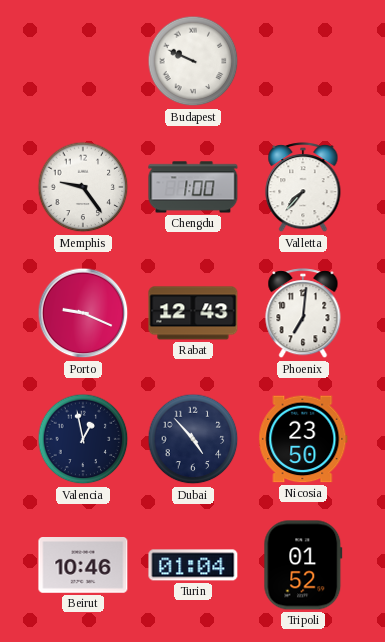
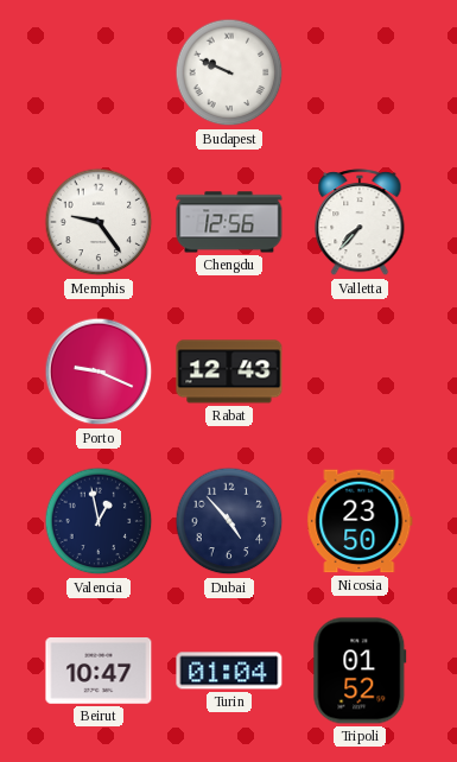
Chengdu: 1:00 -> 12:56
Phoenix: 7:01 -> none
Beirut: 10:46 -> 10:47
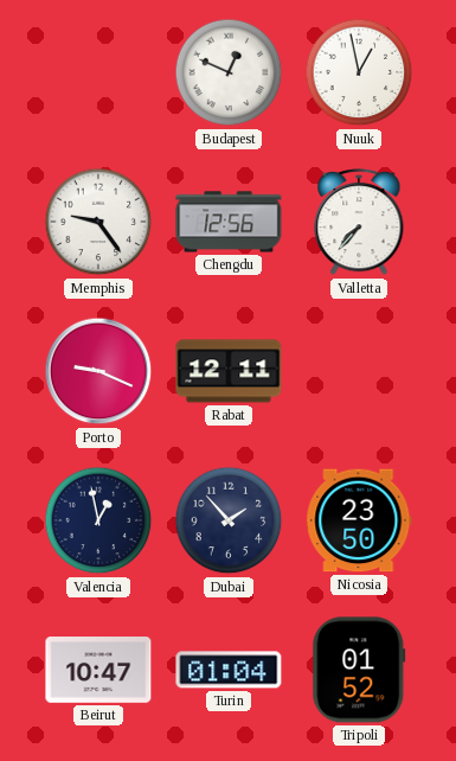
Budapest: 9:49 -> 12:49
Nuuk: none -> 12:58
Rabat: 12:43 -> 12:11
Dubai: 4:53 -> 1:53
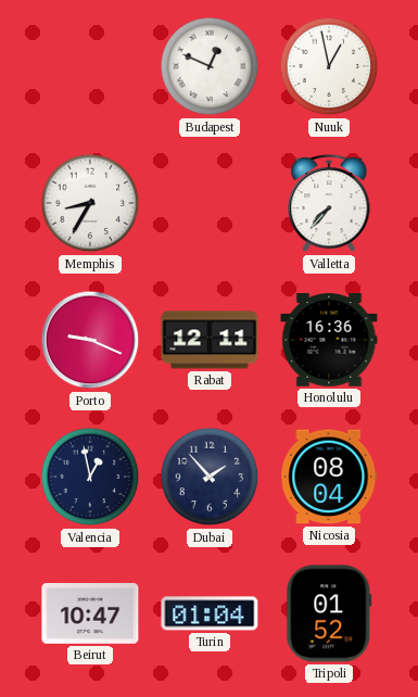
Memphis: 9:24 -> 8:35
Chengdu: 12:56 -> none
Honolulu: none -> 16:36
Nicosia: 23:50 -> 08:04
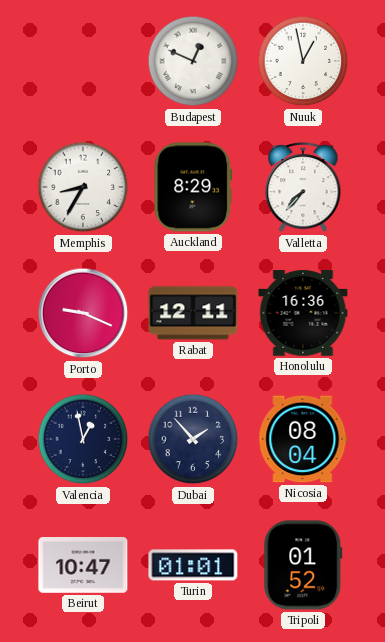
Auckland: none -> 8:29
Turin: 01:04 -> 01:01
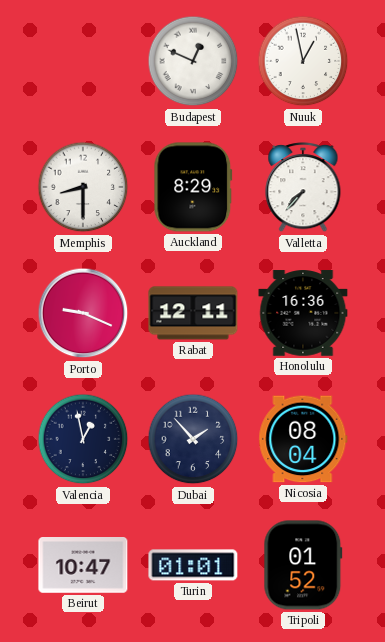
Memphis: 8:35 -> 8:30
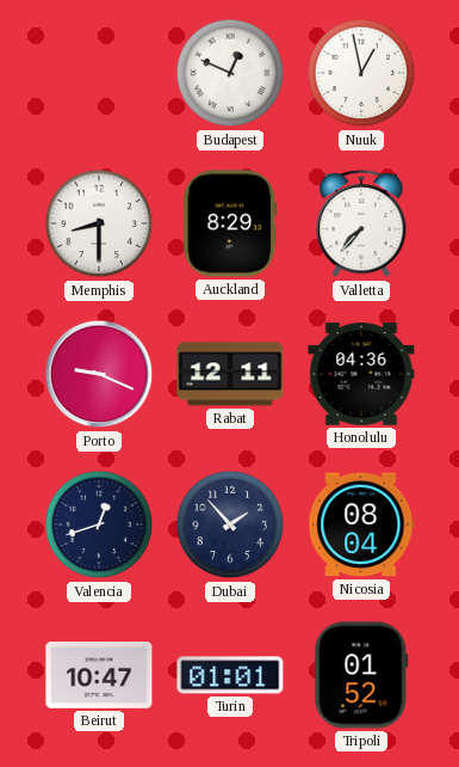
Honolulu: 16:36 -> 04:36
Valencia: 12:58 -> 12:42
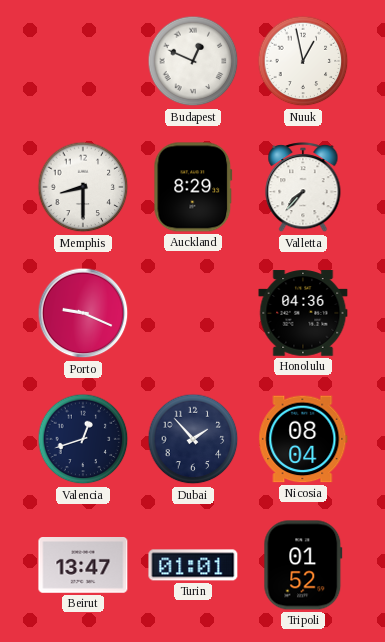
Rabat: 12:11 -> none
Beirut: 10:47 -> 13:47
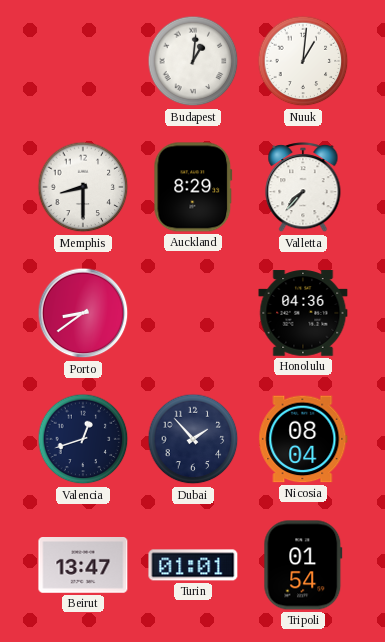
Budapest: 12:49 -> 1:01
Nuuk: 12:58 -> 1:01
Porto: 9:19 -> 8:39
Tripoli: 01:52 -> 01:54
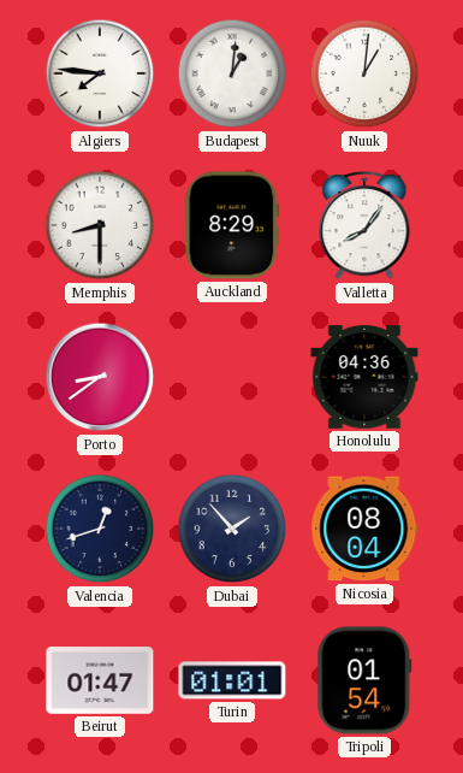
Algiers: none -> 7:46
Valletta: 7:37 -> 8:06
Beirut: 13:47 -> 01:47
